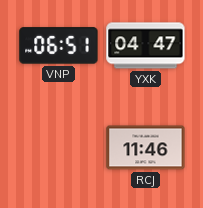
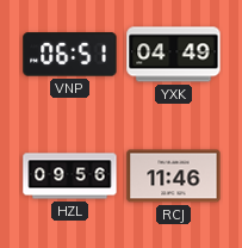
YXK: 04:47 -> 04:49
HZL: none -> 09:56
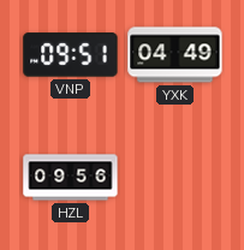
VNP: 06:51 -> 09:51
RCJ: 11:46 -> none
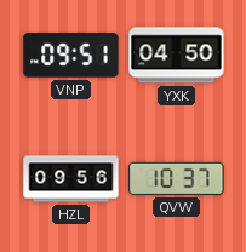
YXK: 04:49 -> 04:50
QVW: none -> 10:37
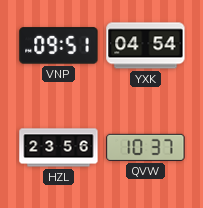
YXK: 04:50 -> 04:54
HZL: 09:56 -> 23:56
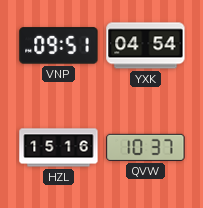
HZL: 23:56 -> 15:16
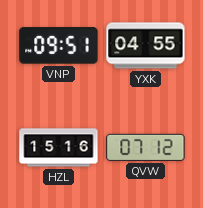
YXK: 04:54 -> 04:55
QVW: 10:37 -> 07:12
